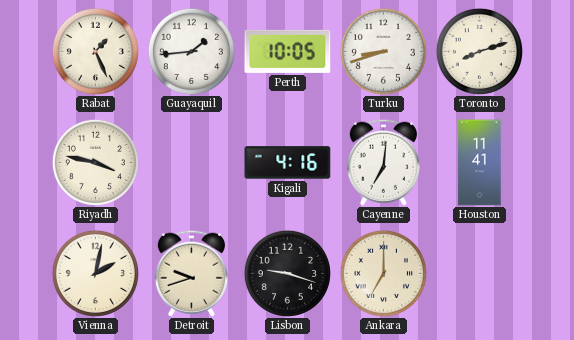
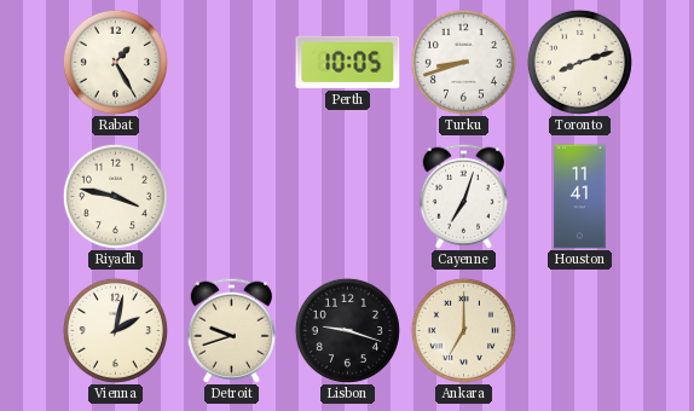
Rabat: 1:26 -> 1:25
Guayaquil: 1:44 -> none
Kigali: 4:16 -> none
Cayenne: 7:01 -> 7:03
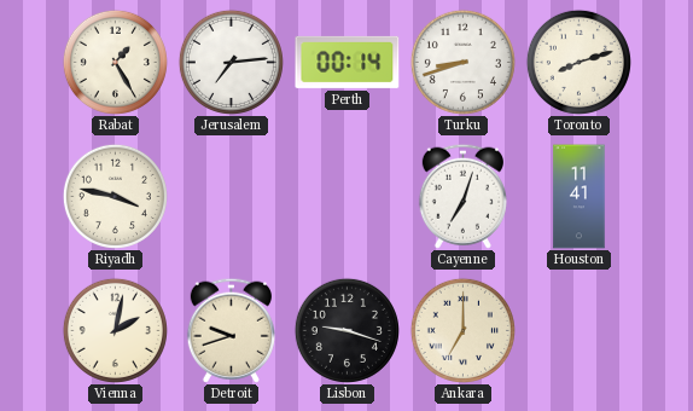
Jerusalem: none -> 7:14
Perth: 10:05 -> 00:14
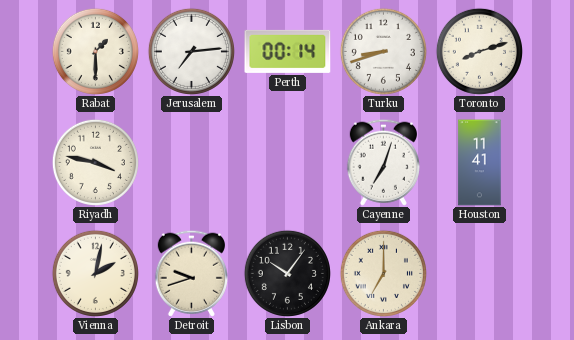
Rabat: 1:25 -> 1:30
Lisbon: 9:18 -> 10:06
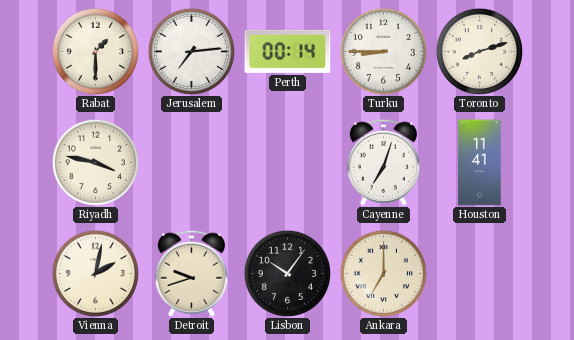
Turku: 8:42 -> 8:45
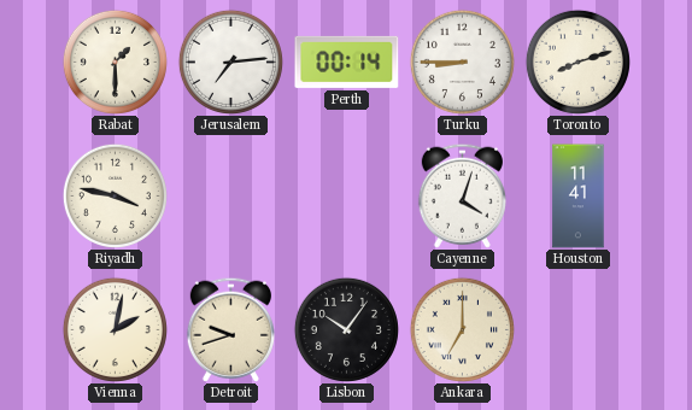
Cayenne: 7:03 -> 4:03
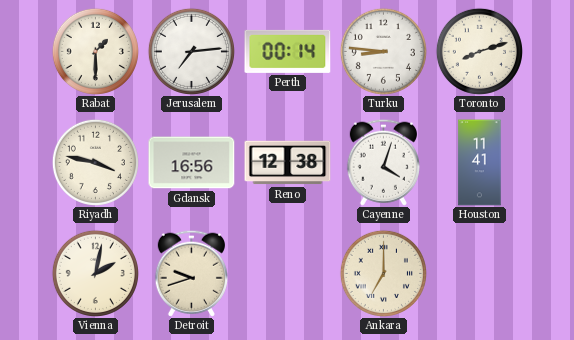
Turku: 8:45 -> 8:46
Gdansk: none -> 16:56
Reno: none -> 12:38
Lisbon: 10:06 -> none
